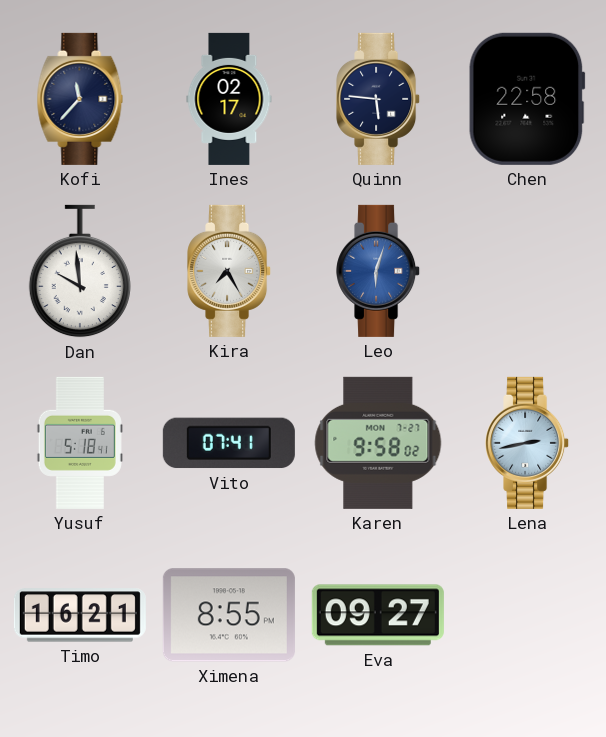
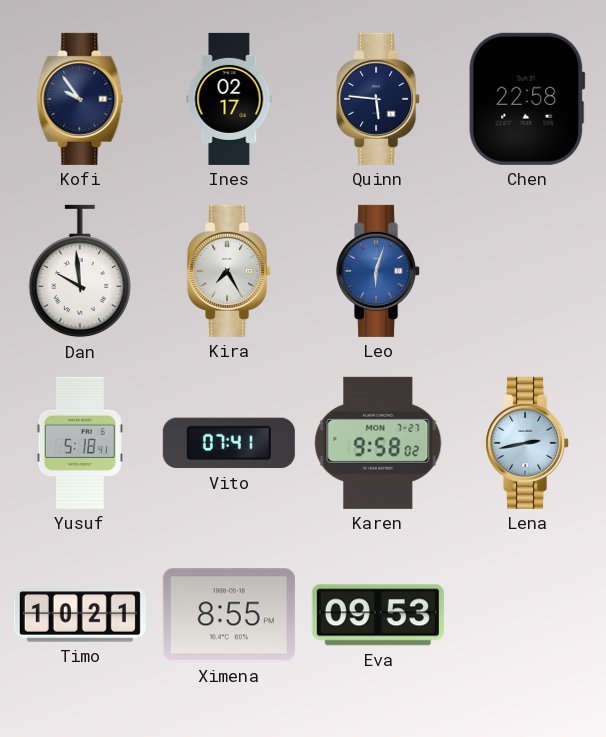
Kofi: 11:37 -> 9:54
Timo: 16:21 -> 10:21
Eva: 09:27 -> 09:53
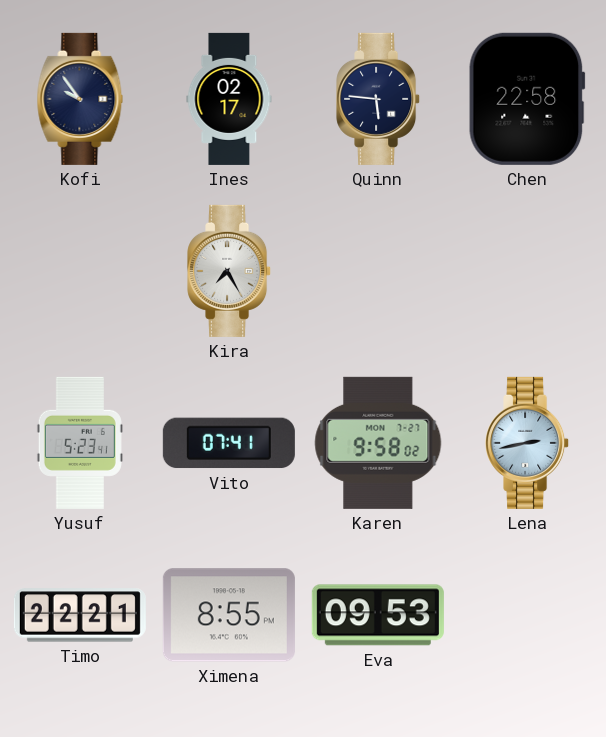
Dan: 9:59 -> none
Leo: 6:03 -> none
Yusuf: 5:18 -> 5:23
Timo: 10:21 -> 22:21
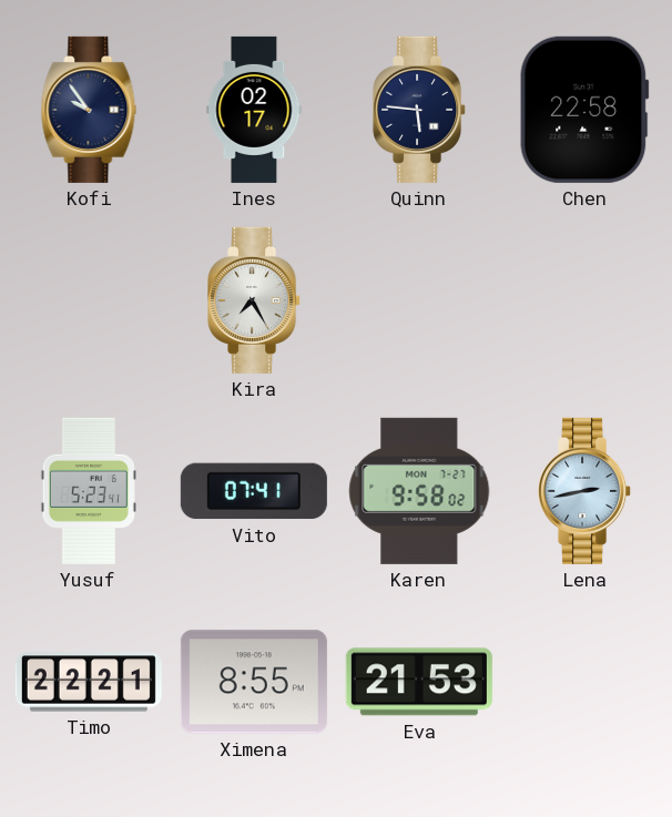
Eva: 09:53 -> 21:53
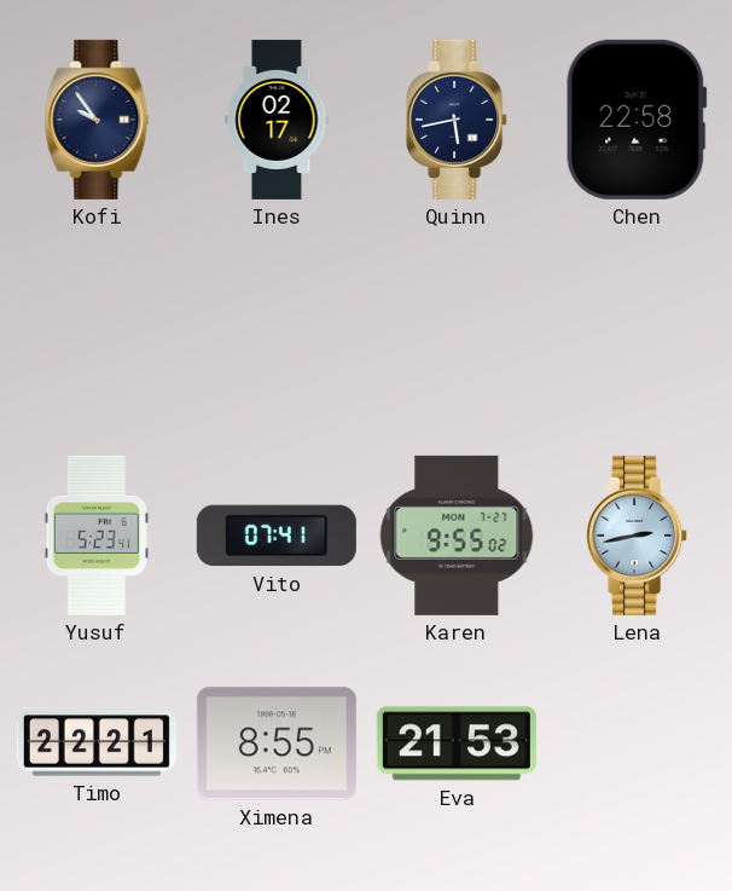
Quinn: 5:46 -> 5:43
Kira: 7:25 -> none
Karen: 9:58 -> 9:55
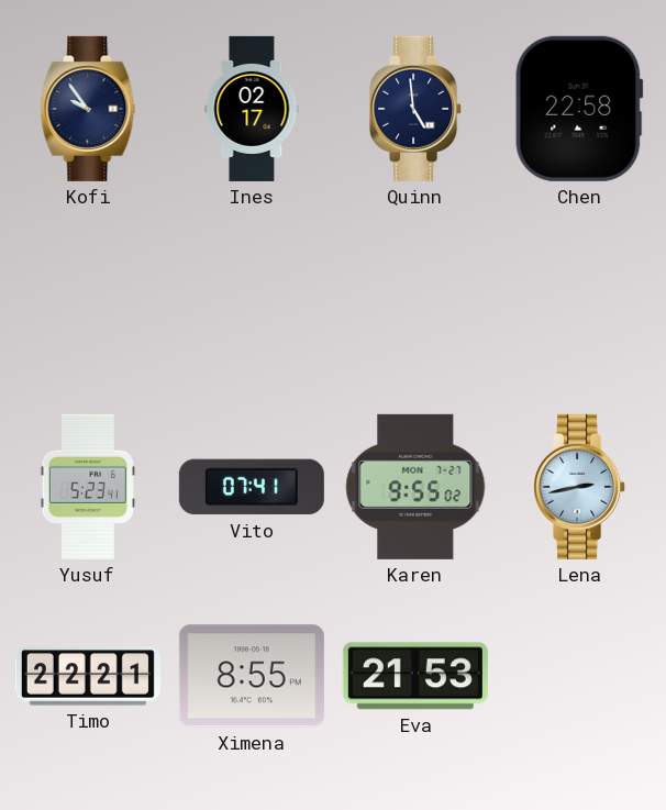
Quinn: 5:43 -> 4:59
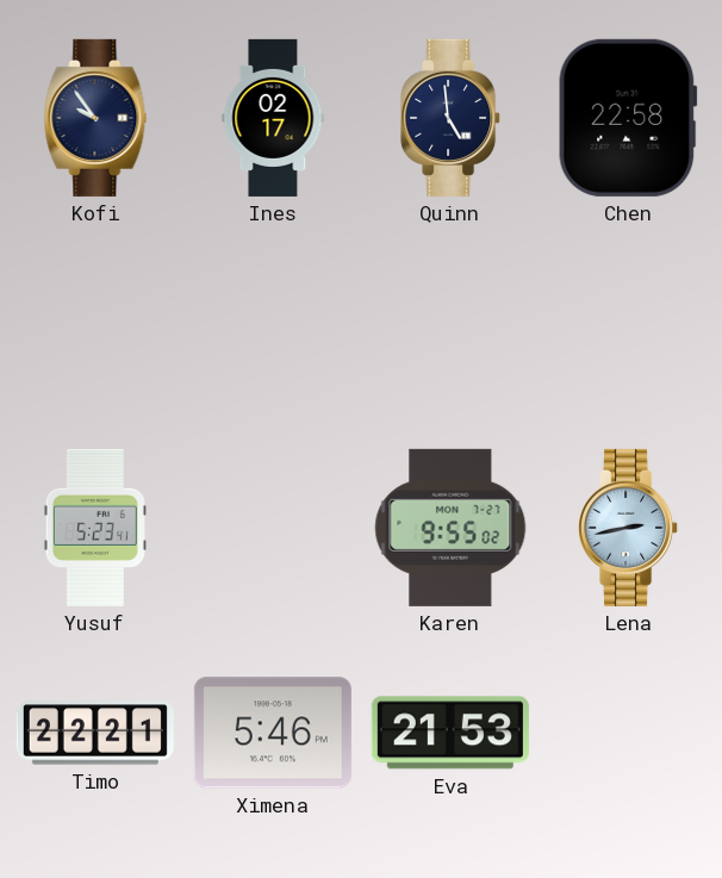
Vito: 07:41 -> none
Ximena: 8:55 -> 5:46
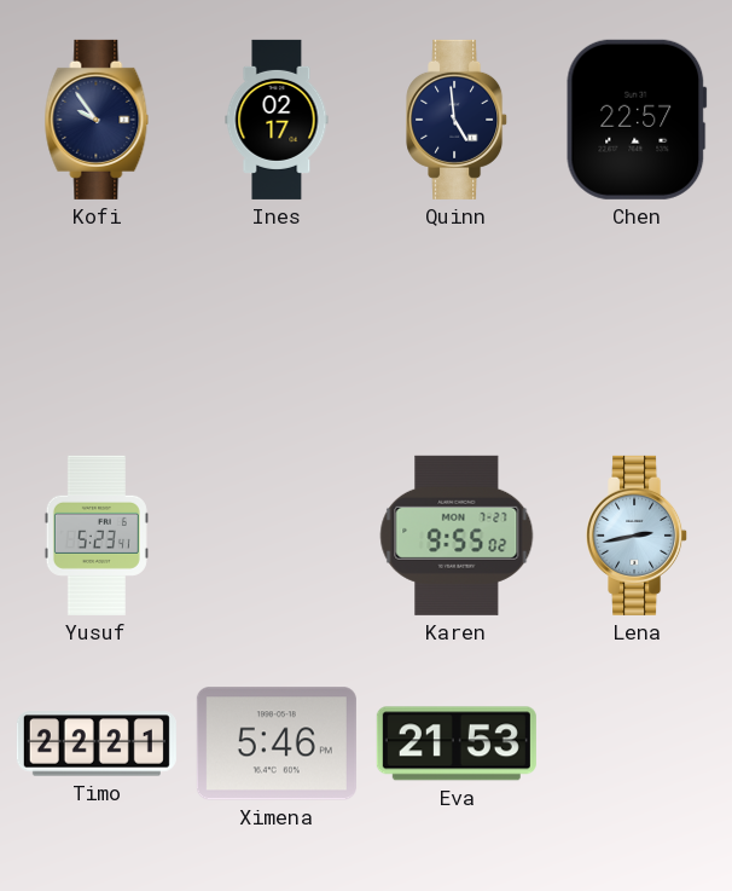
Chen: 22:58 -> 22:57
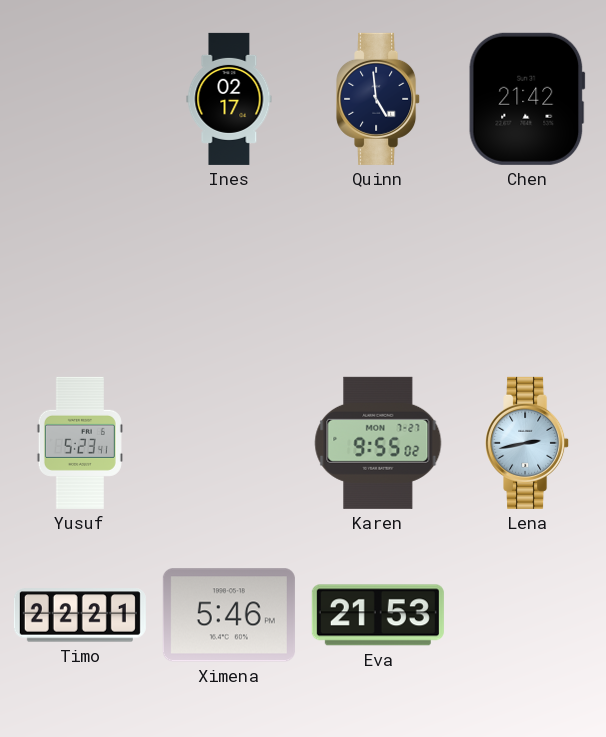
Kofi: 9:54 -> none
Chen: 22:57 -> 21:42
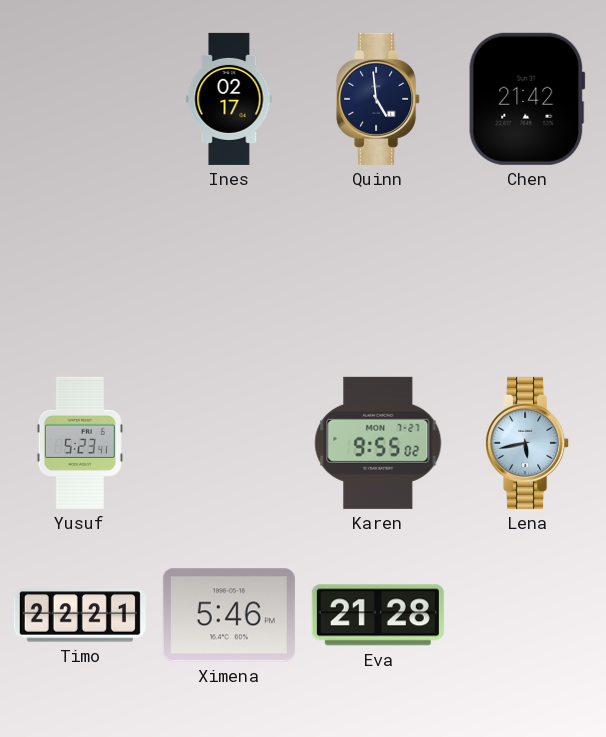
Lena: 2:43 -> 5:43
Eva: 21:53 -> 21:28
